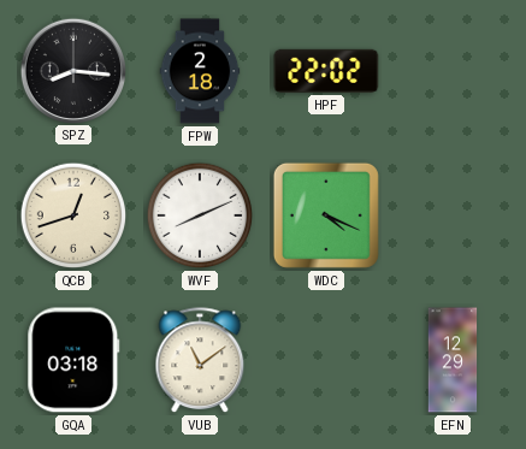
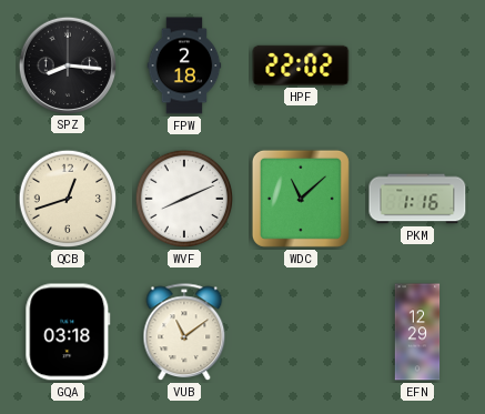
WDC: 4:19 -> 11:08
PKM: none -> 1:16
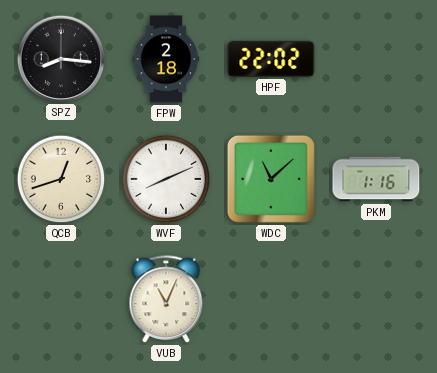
GQA: 03:18 -> none
VUB: 11:09 -> 11:04
EFN: 12:29 -> none
